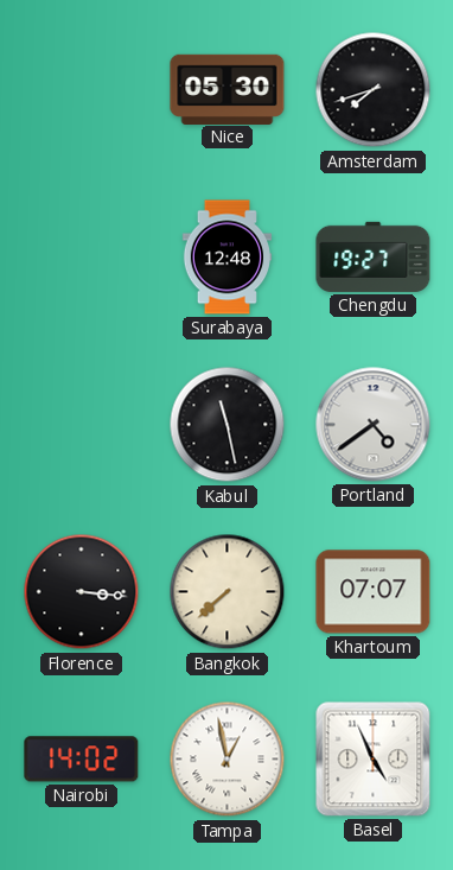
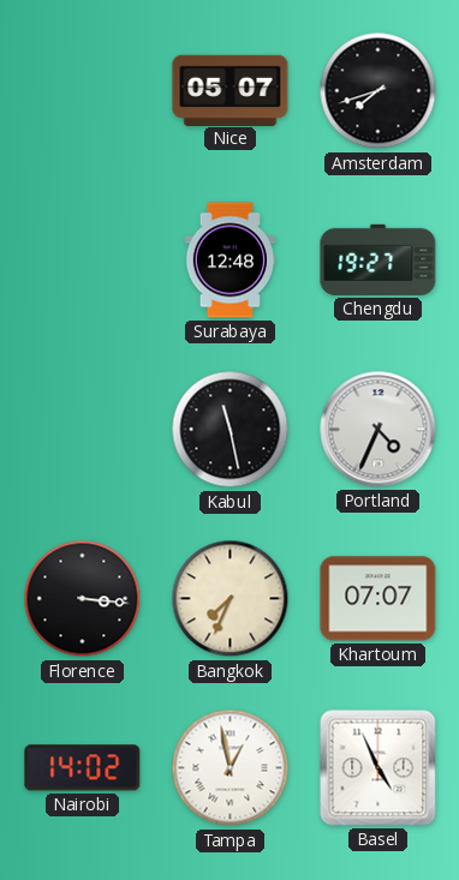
Nice: 05:30 -> 05:07
Portland: 4:39 -> 4:34
Bangkok: 7:38 -> 7:34
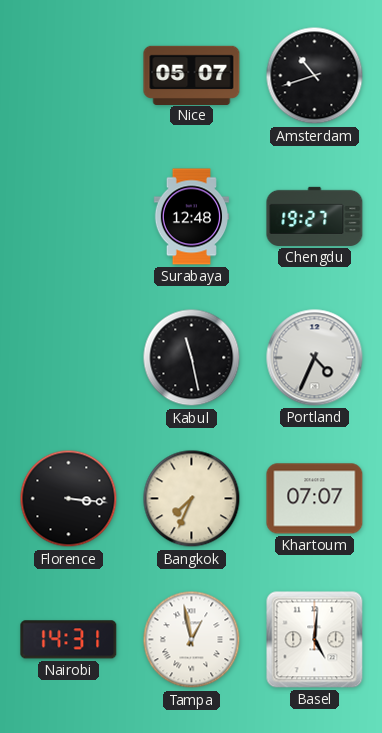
Amsterdam: 7:42 -> 10:42
Nairobi: 14:02 -> 14:31
Basel: 4:56 -> 5:01
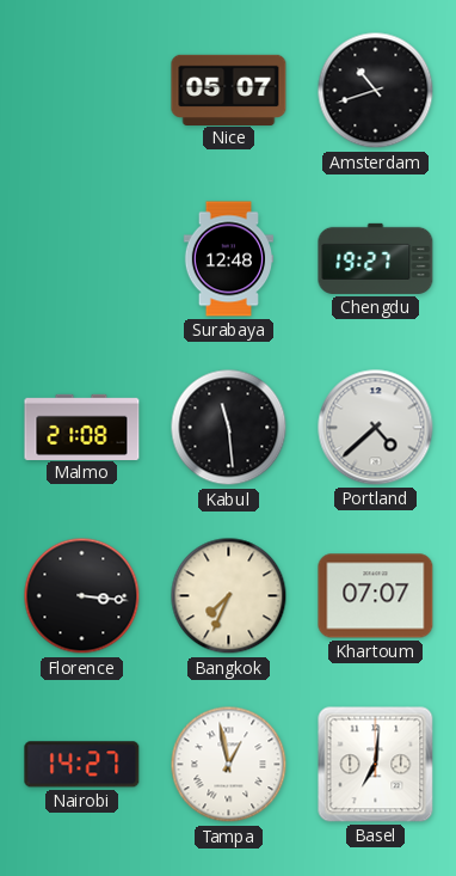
Malmo: none -> 21:08
Kabul: 11:28 -> 11:29
Portland: 4:34 -> 4:38
Nairobi: 14:31 -> 14:27
Basel: 5:01 -> 7:01
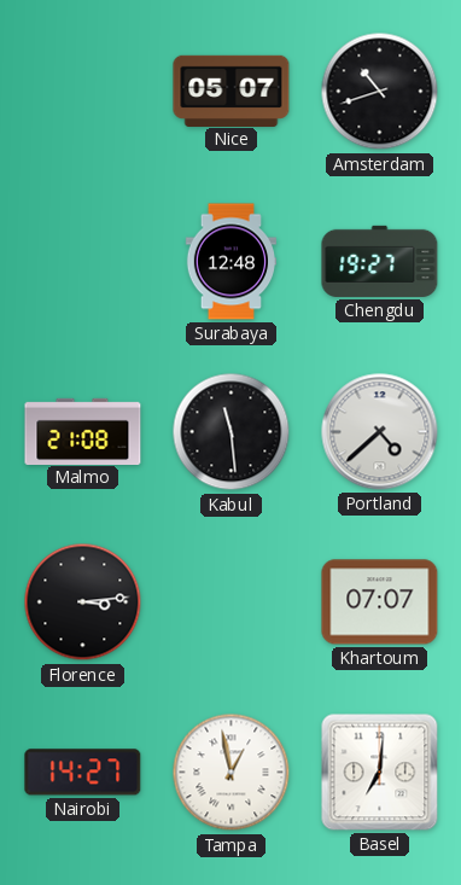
Florence: 3:16 -> 3:14
Bangkok: 7:34 -> none
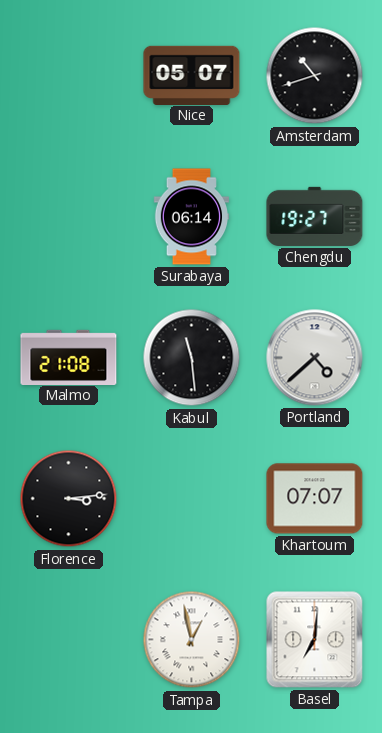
Surabaya: 12:48 -> 06:14
Nairobi: 14:27 -> none
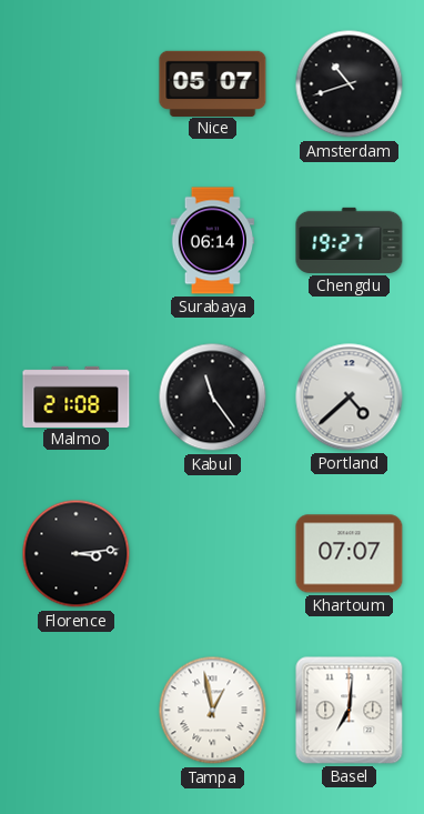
Kabul: 11:29 -> 11:24
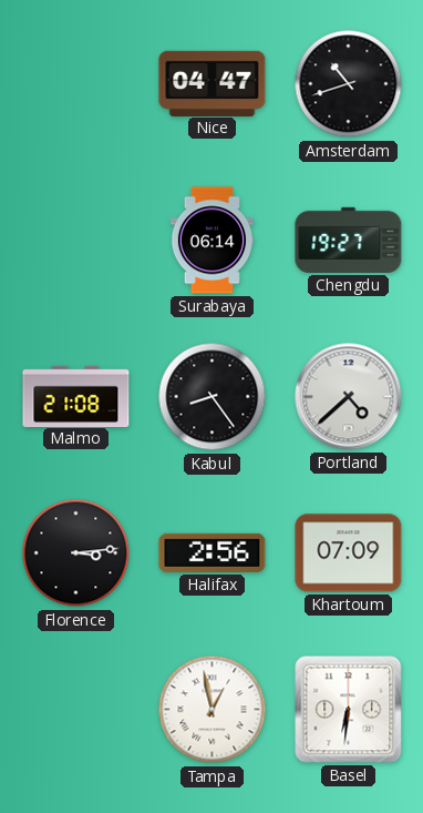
Nice: 05:07 -> 04:47
Kabul: 11:24 -> 8:24
Halifax: none -> 2:56
Khartoum: 07:07 -> 07:09
Basel: 7:01 -> 6:31
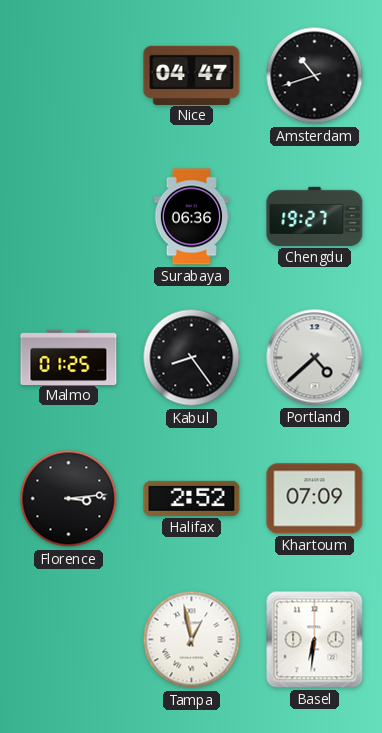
Surabaya: 06:14 -> 06:36
Malmo: 21:08 -> 01:25
Halifax: 2:56 -> 2:52
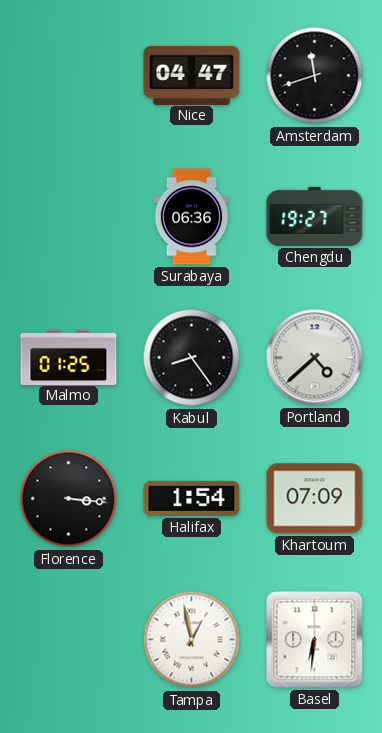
Amsterdam: 10:42 -> 11:42
Florence: 3:14 -> 3:16
Halifax: 2:52 -> 1:54
